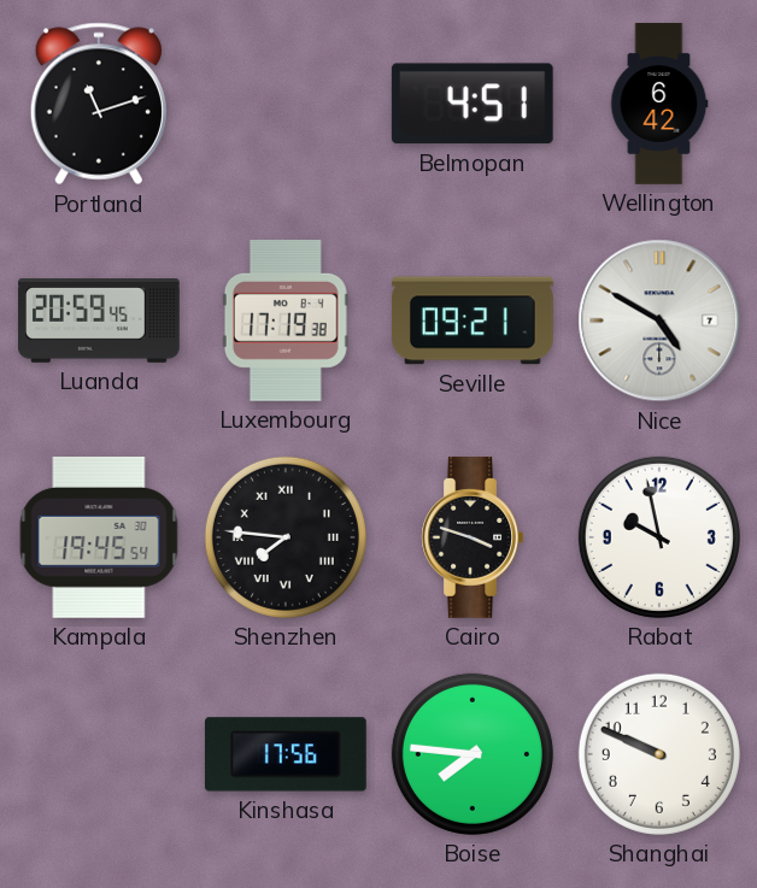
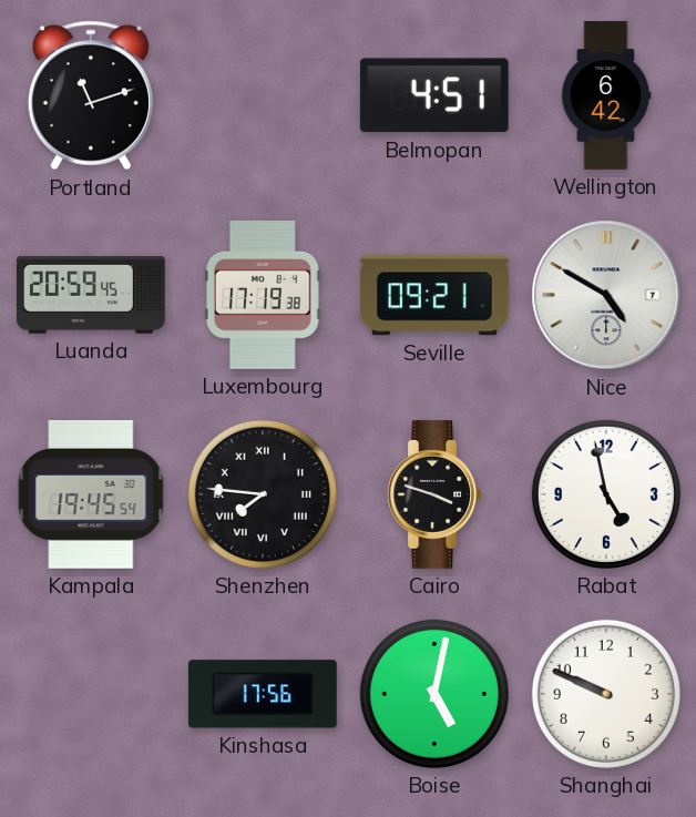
Rabat: 9:58 -> 4:58
Boise: 7:46 -> 5:02
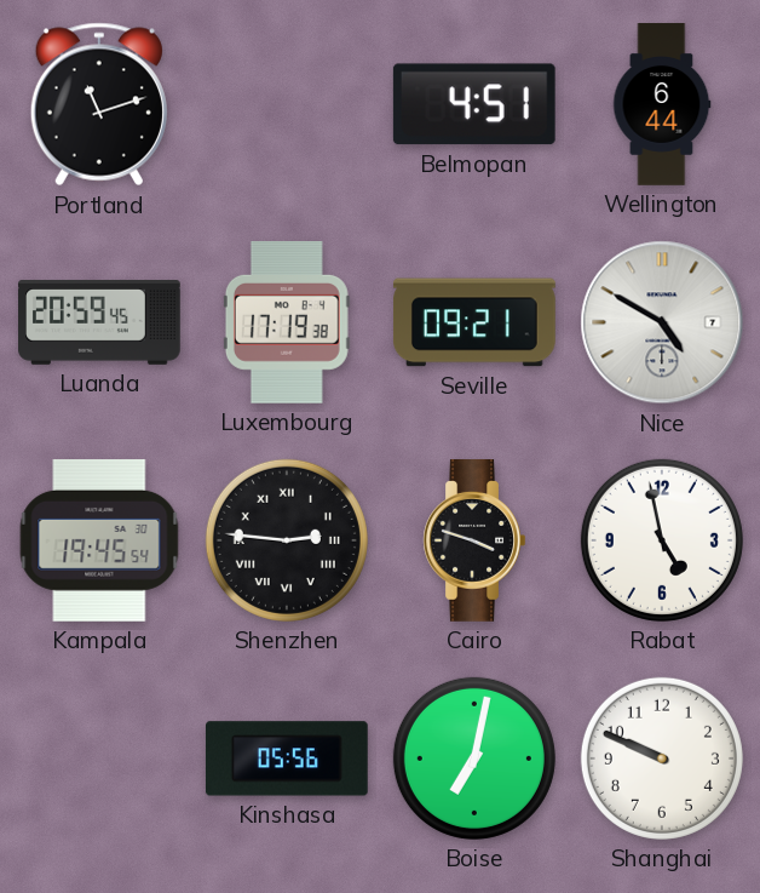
Wellington: 6:42 -> 6:44
Shenzhen: 7:46 -> 2:46
Kinshasa: 17:56 -> 05:56
Boise: 5:02 -> 7:02
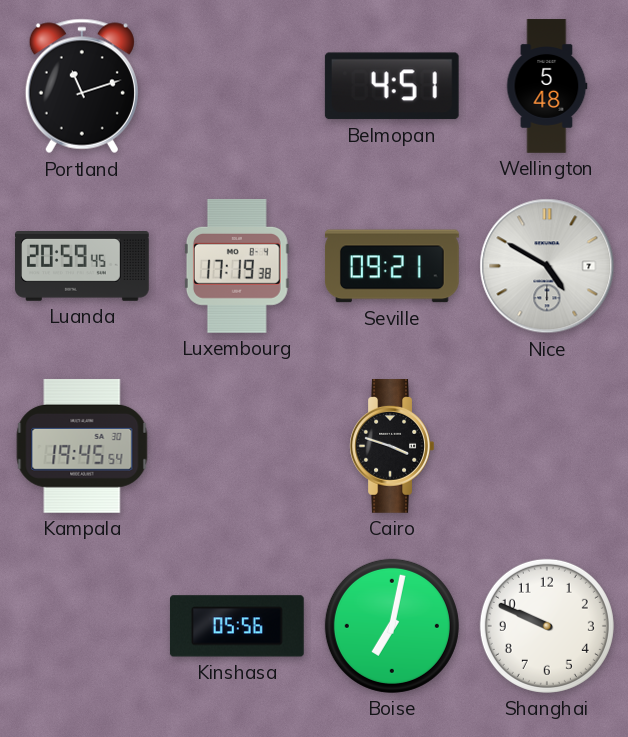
Wellington: 6:44 -> 5:48
Shenzhen: 2:46 -> none
Rabat: 4:58 -> none
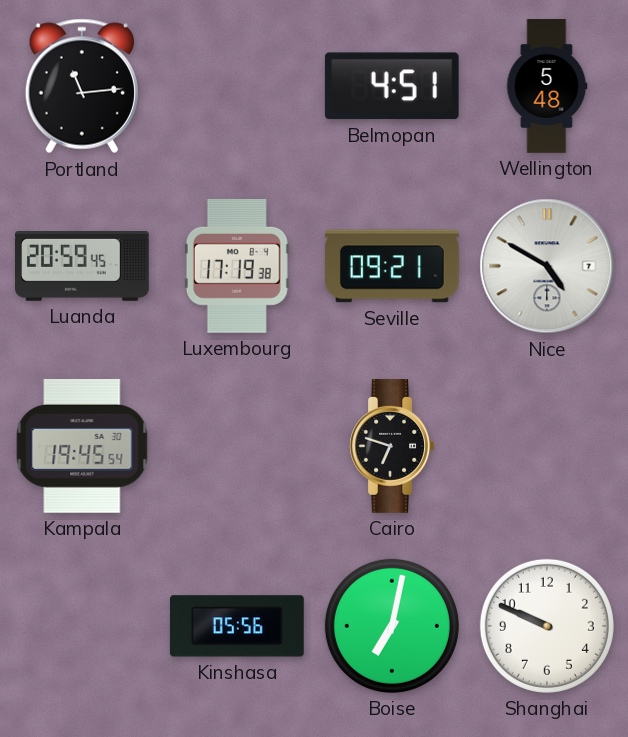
Portland: 11:12 -> 11:14
Cairo: 3:48 -> 6:48
